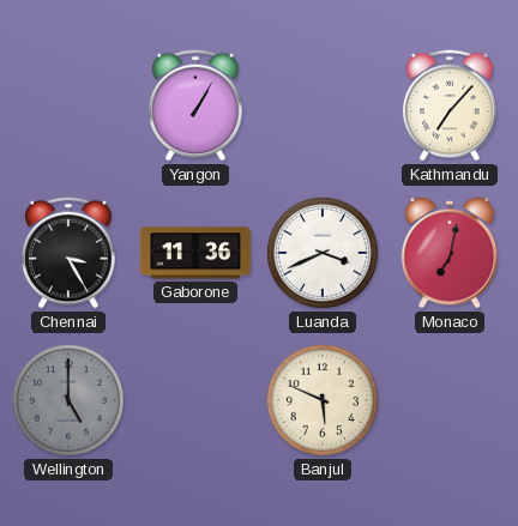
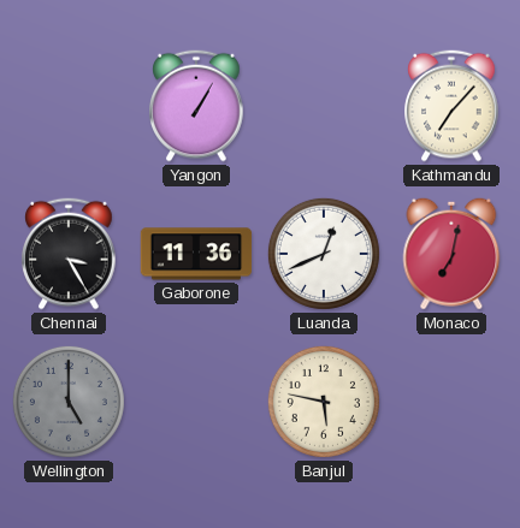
Luanda: 3:41 -> 12:41
Banjul: 5:49 -> 5:47
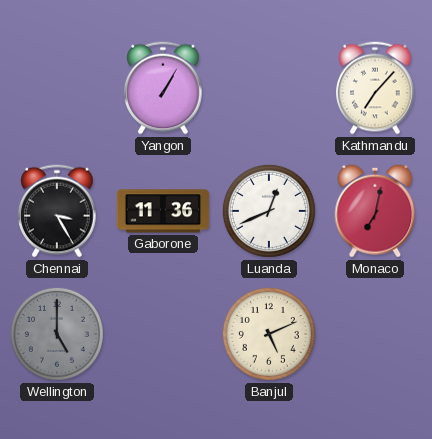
Banjul: 5:47 -> 5:11
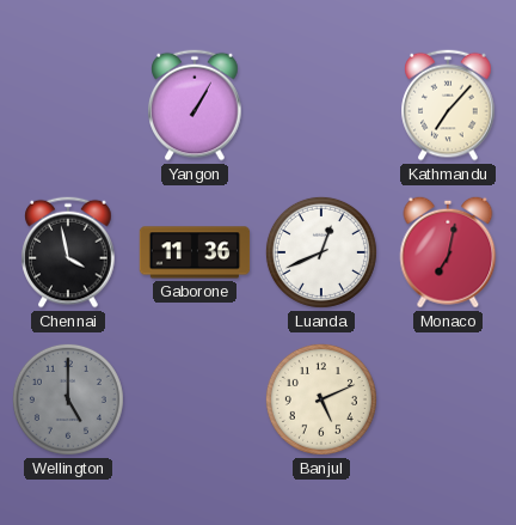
Chennai: 3:25 -> 3:58
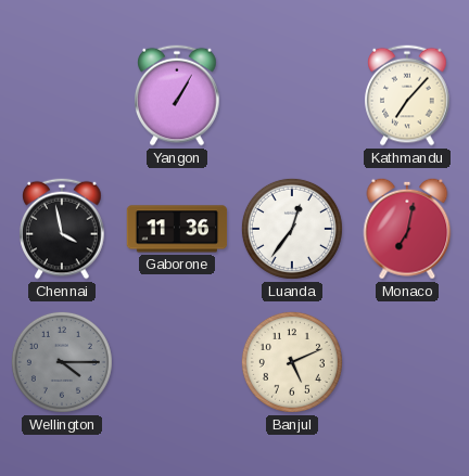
Luanda: 12:41 -> 12:36
Wellington: 5:00 -> 4:15
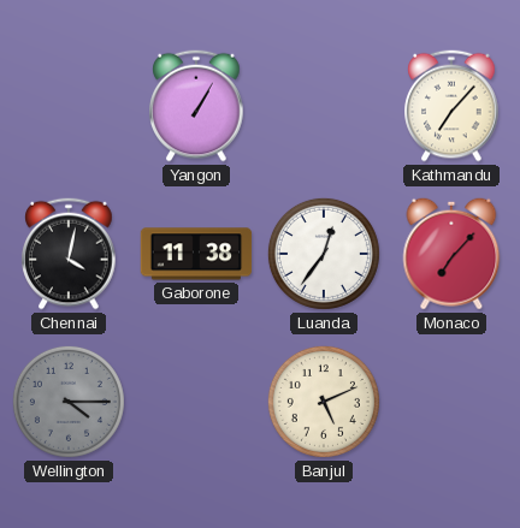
Chennai: 3:58 -> 4:02
Gaborone: 11:36 -> 11:38
Monaco: 7:02 -> 7:07
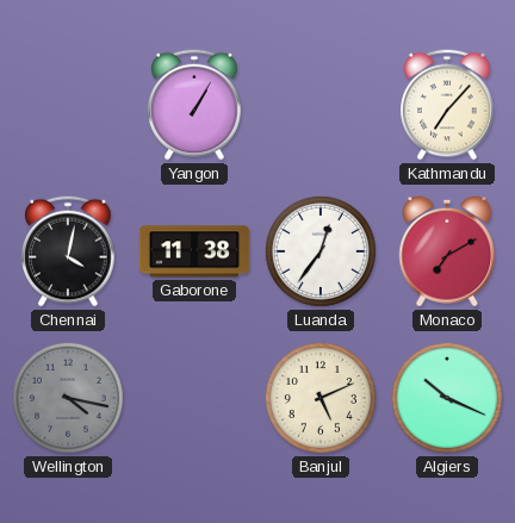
Monaco: 7:07 -> 7:10
Wellington: 4:15 -> 4:17
Algiers: none -> 10:19
